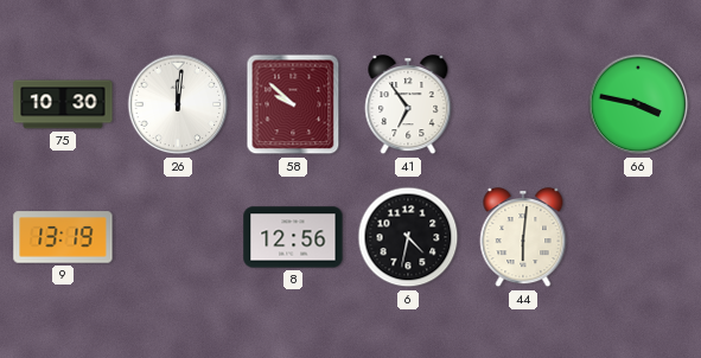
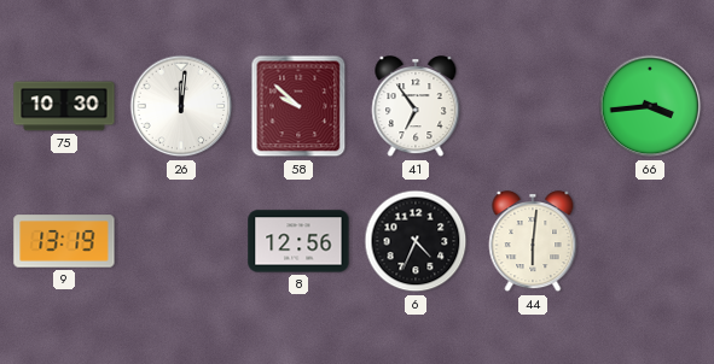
66: 3:47 -> 3:44
6: 4:32 -> 4:34
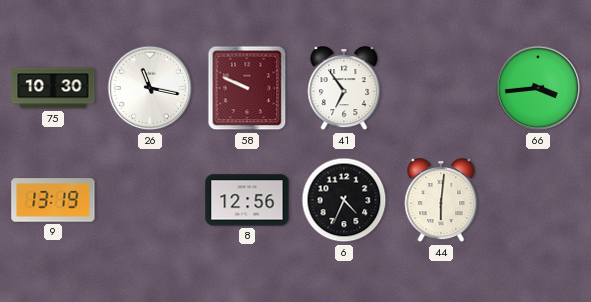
26: 12:01 -> 11:17
58: 9:52 -> 9:49
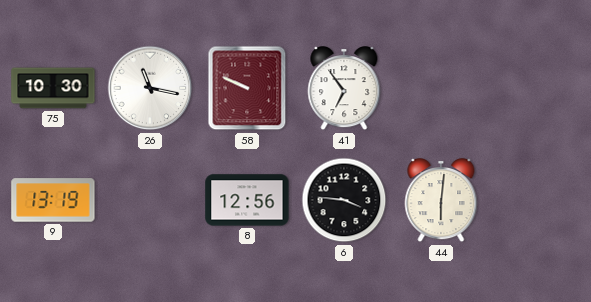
66: 3:44 -> none
6: 4:34 -> 3:46
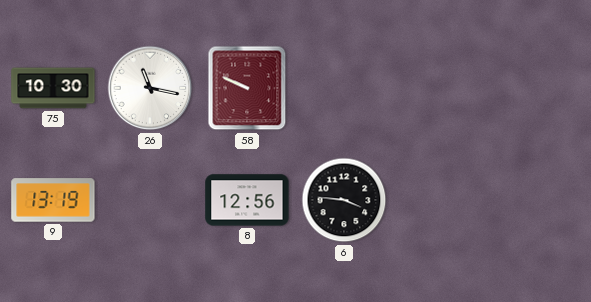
41: 6:54 -> none
44: 6:01 -> none
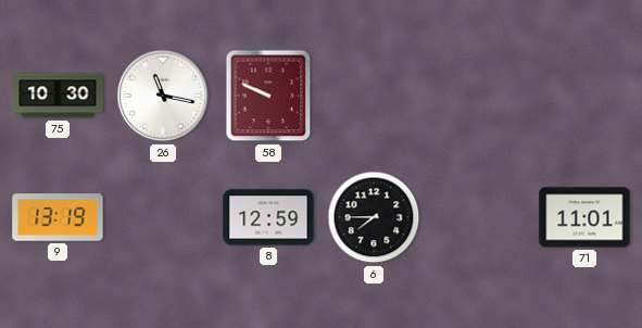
8: 12:56 -> 12:59
6: 3:46 -> 7:45
71: none -> 11:01
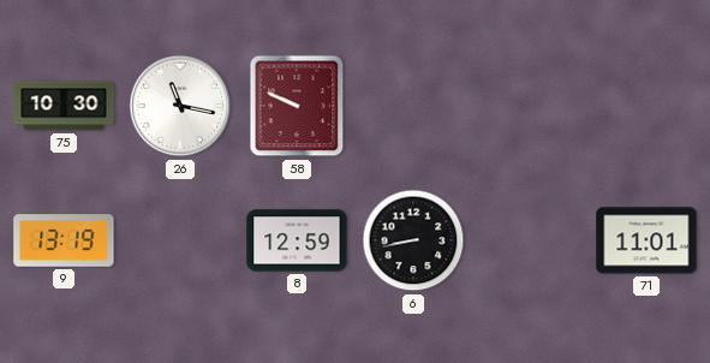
6: 7:45 -> 8:43
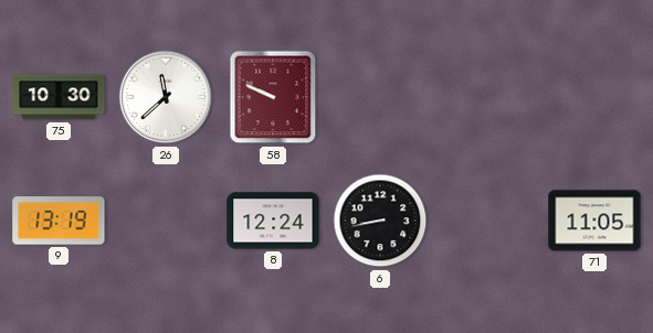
26: 11:17 -> 11:38
8: 12:59 -> 12:24
71: 11:01 -> 11:05
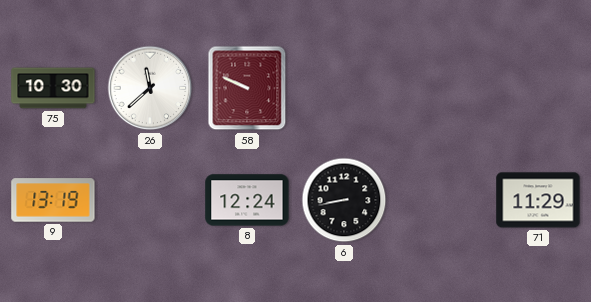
71: 11:05 -> 11:29
